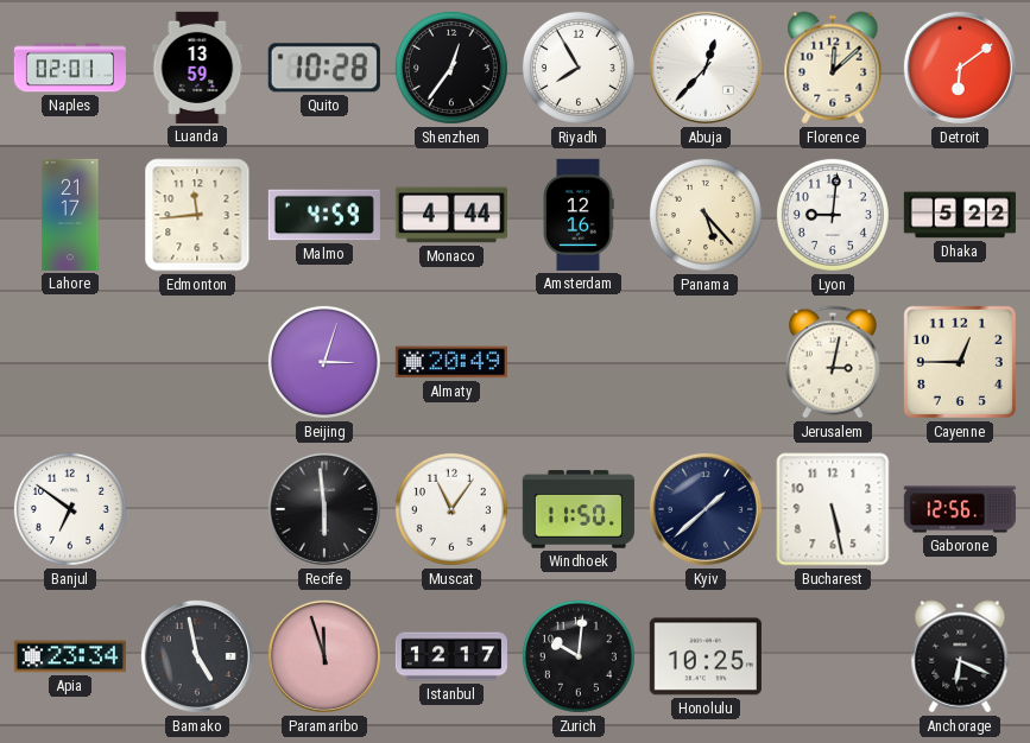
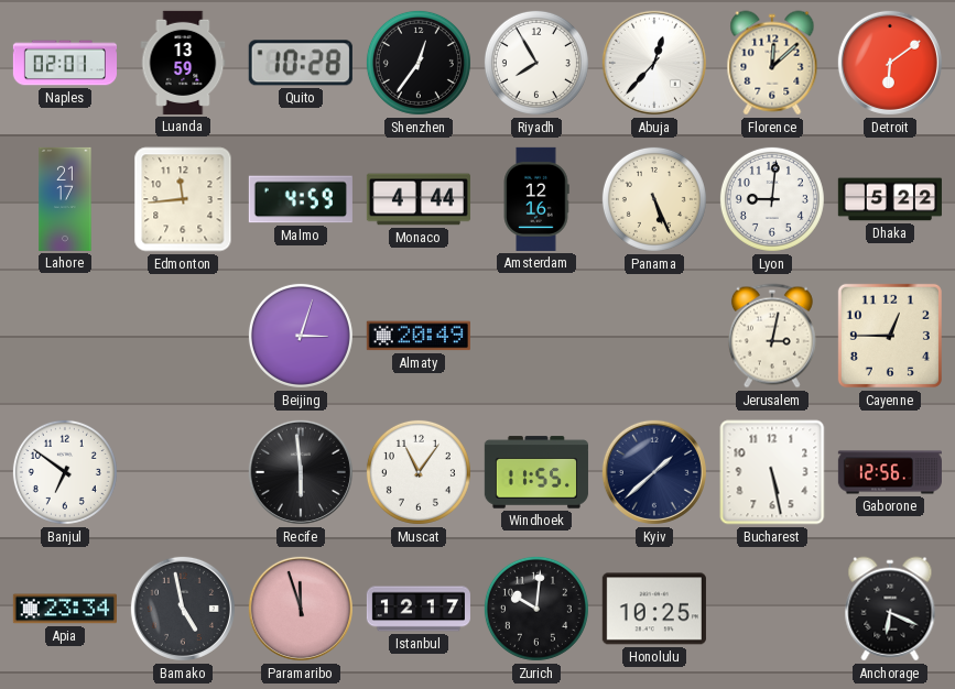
Panama: 5:23 -> 5:26
Windhoek: 11:50 -> 11:55
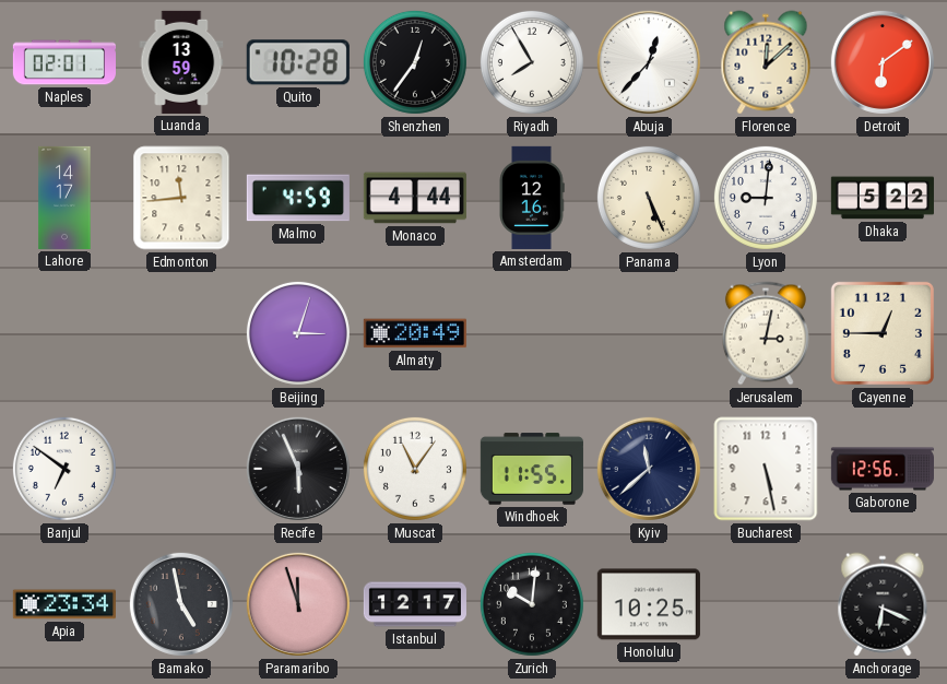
Lahore: 21:17 -> 14:17
Recife: 5:59 -> 5:56
Kyiv: 1:38 -> 11:38
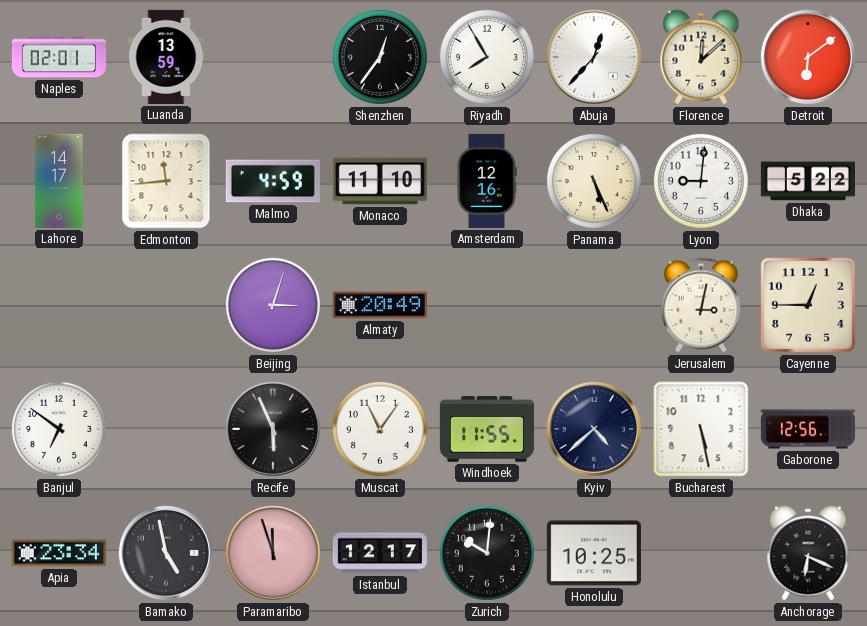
Quito: 10:28 -> none
Monaco: 4:44 -> 11:10
Kyiv: 11:38 -> 4:38
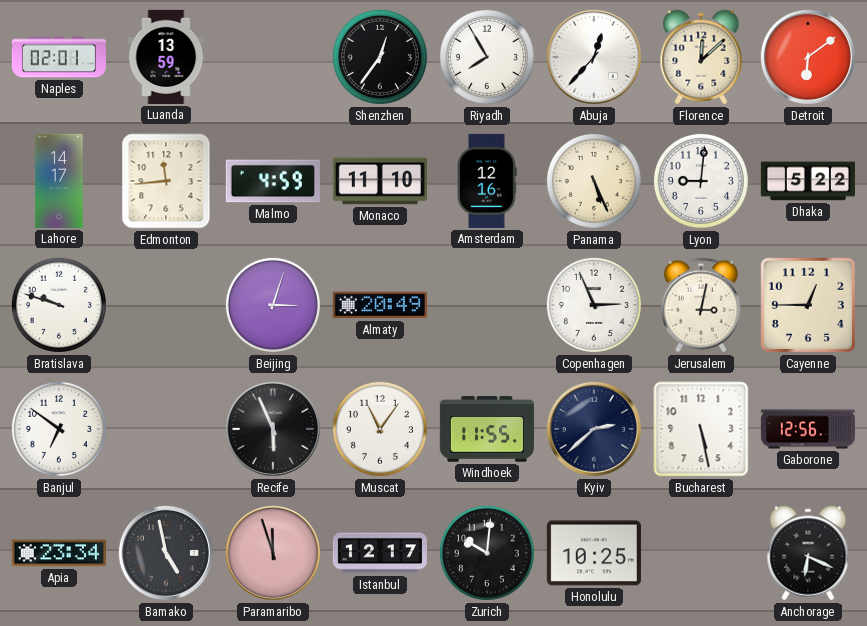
Bratislava: none -> 9:48
Copenhagen: none -> 2:56
Kyiv: 4:38 -> 2:38
